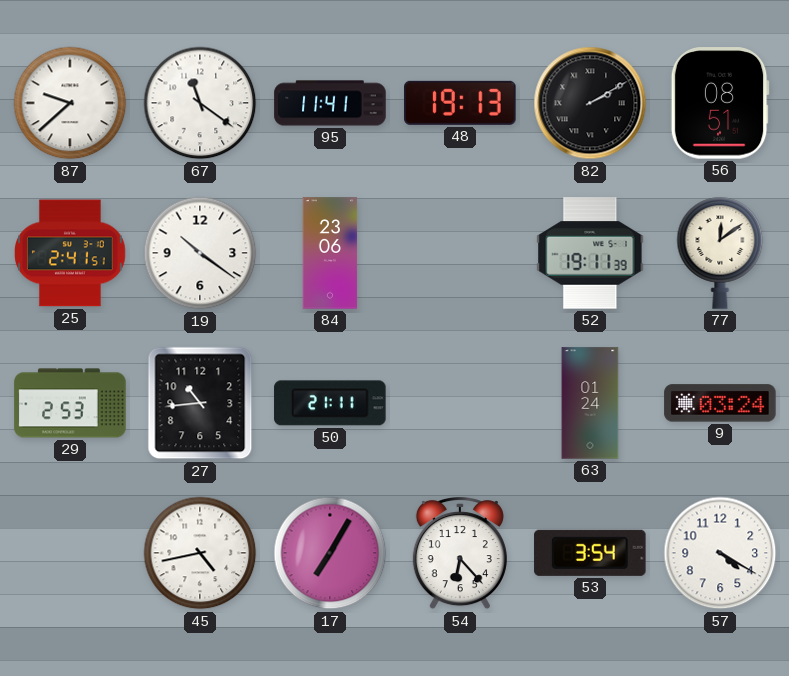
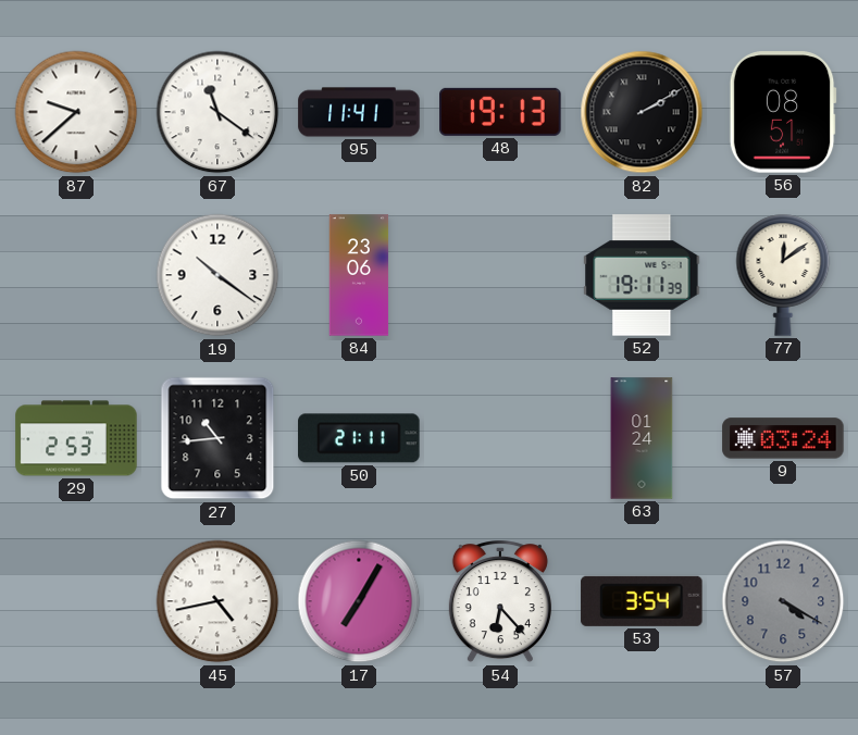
25: 2:41 -> none
57 dial: white -> grey
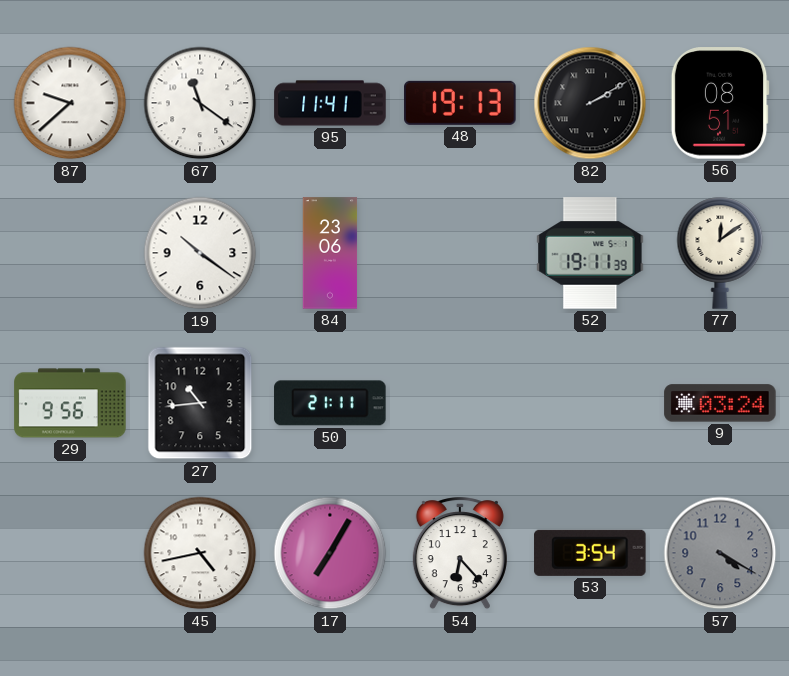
29: 2:53 -> 9:56
63: 01:24 -> none
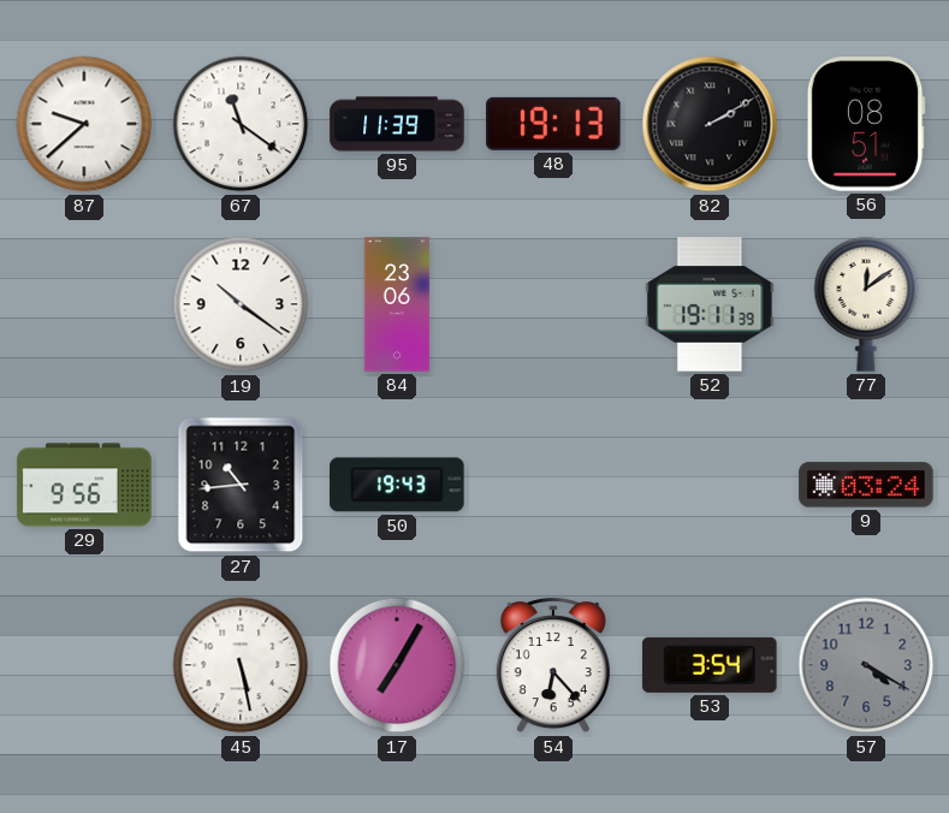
95: 11:41 -> 11:39
50: 21:11 -> 19:43
45: 4:43 -> 5:28
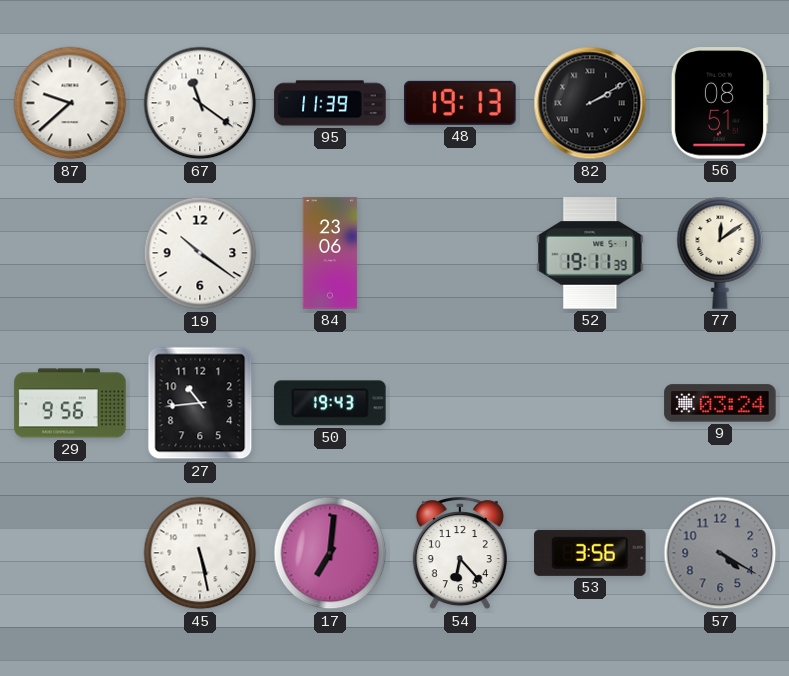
17: 7:05 -> 7:01
53: 3:54 -> 3:56
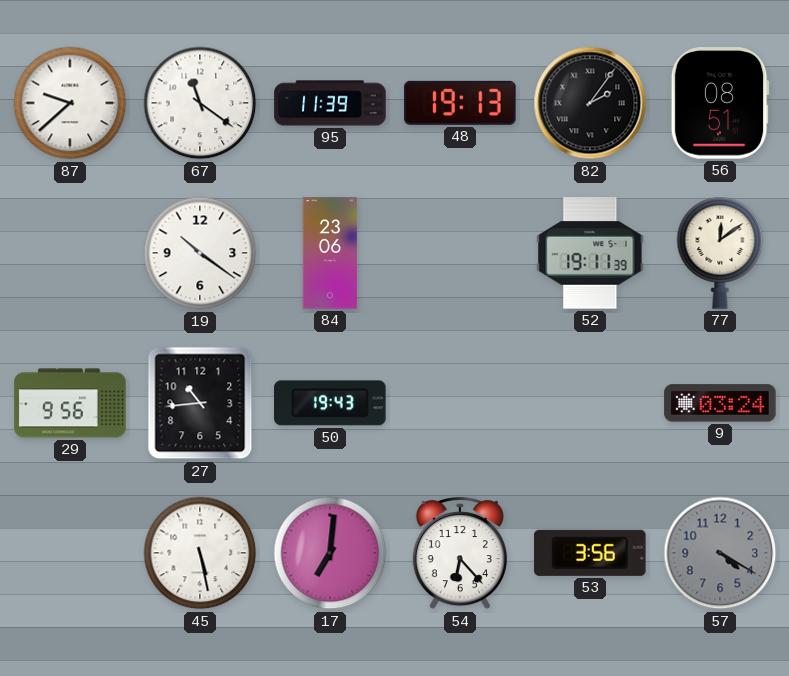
82: 2:10 -> 2:06
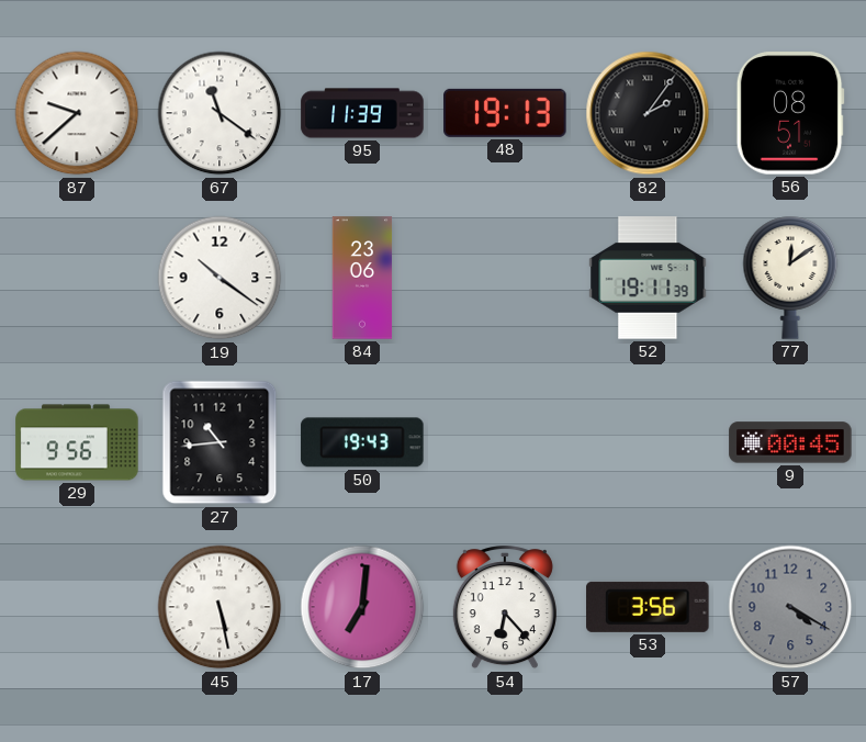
9: 03:24 -> 00:45
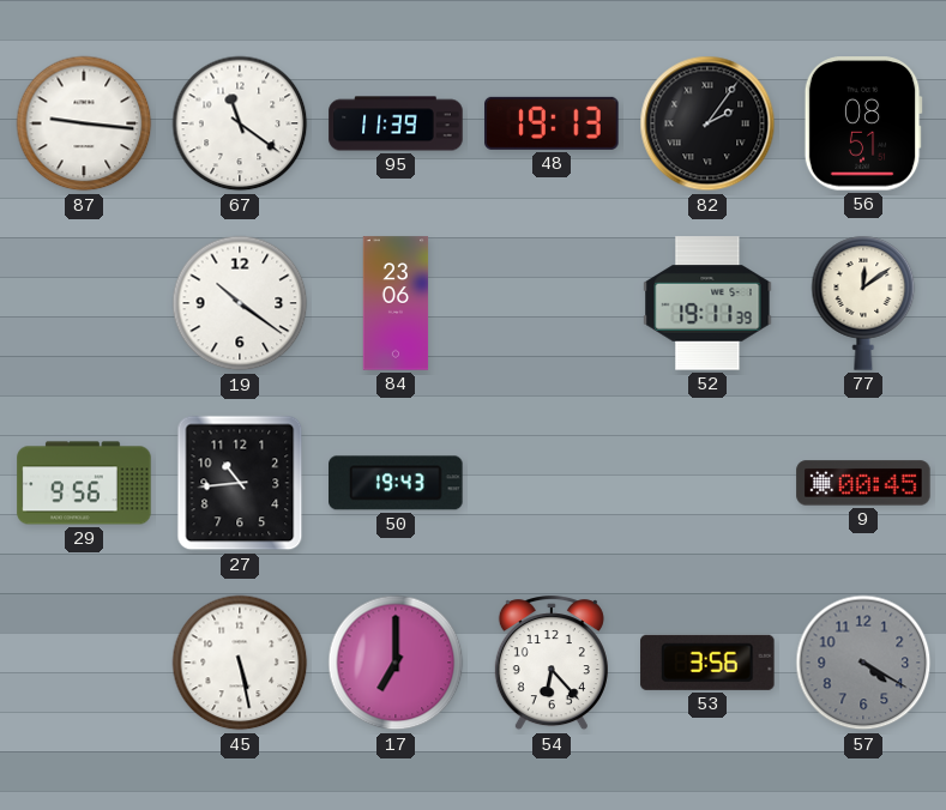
87: 9:38 -> 9:16
17: 7:01 -> 7:00
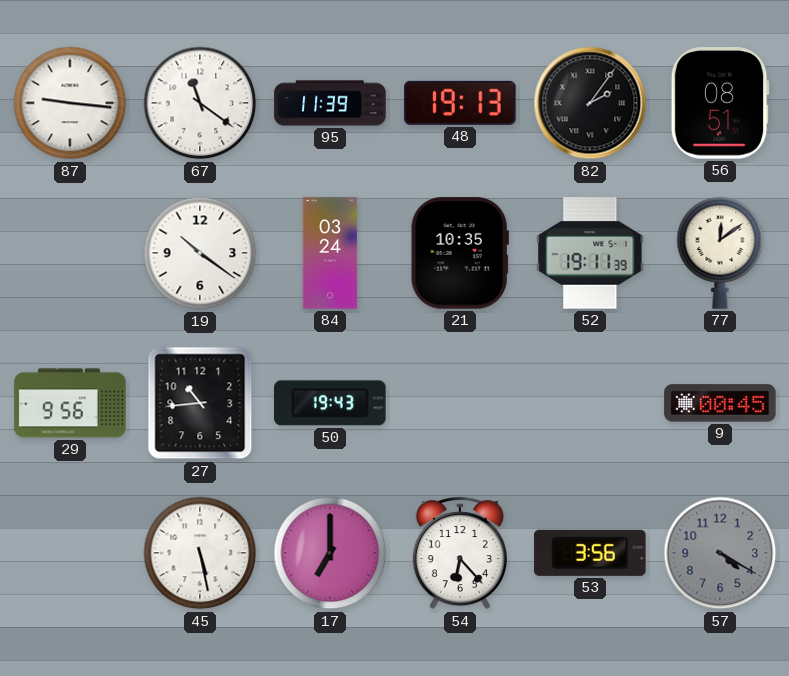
84: 23:06 -> 03:24
21: none -> 10:35
